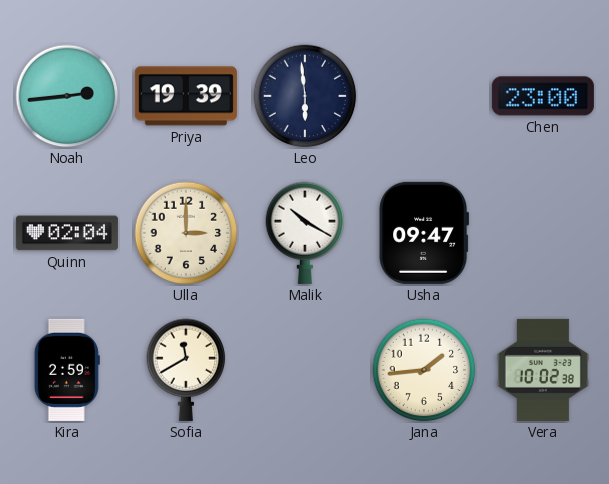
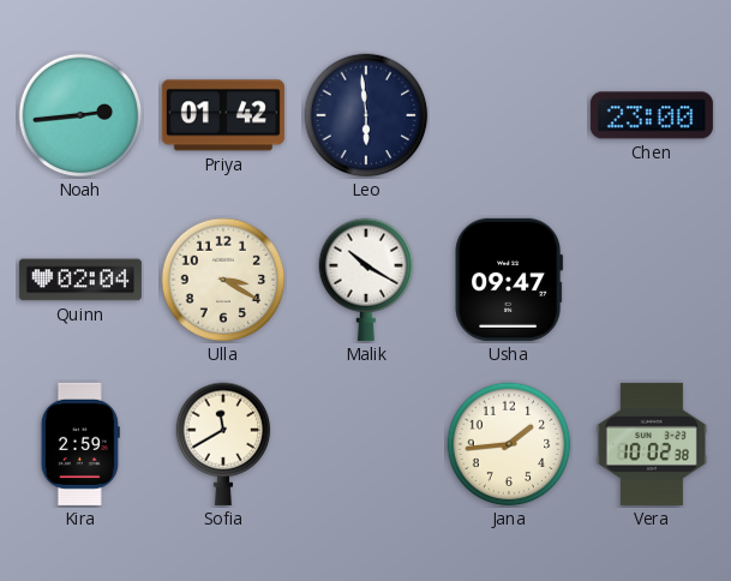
Priya: 19:39 -> 01:42
Ulla: 3:00 -> 3:20
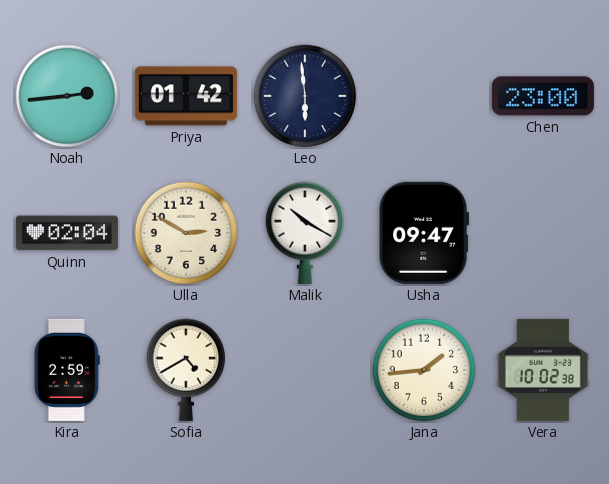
Ulla: 3:20 -> 2:50
Sofia: 11:40 -> 4:40
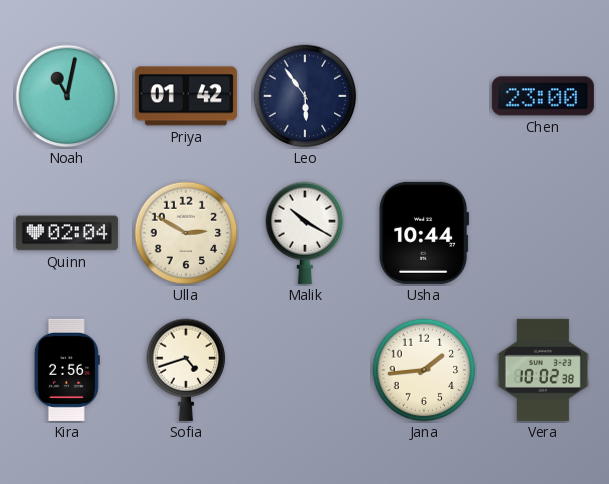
Noah: 2:44 -> 11:02
Leo: 5:59 -> 5:54
Usha: 09:47 -> 10:44
Kira: 2:59 -> 2:56
Sofia: 4:40 -> 4:42
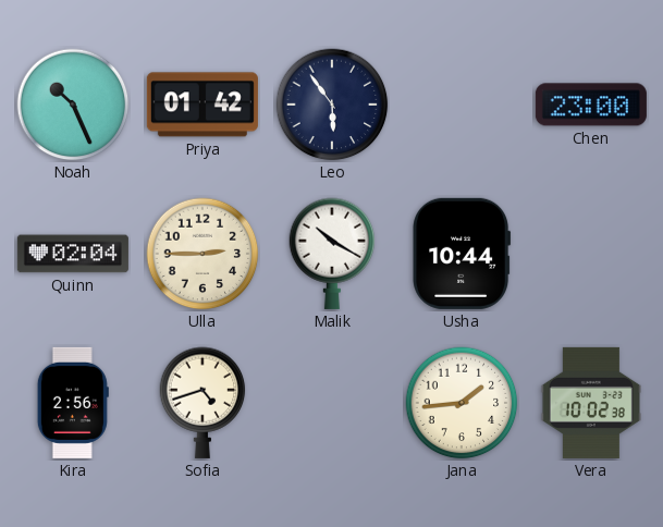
Noah: 11:02 -> 10:26
Ulla: 2:50 -> 2:45
